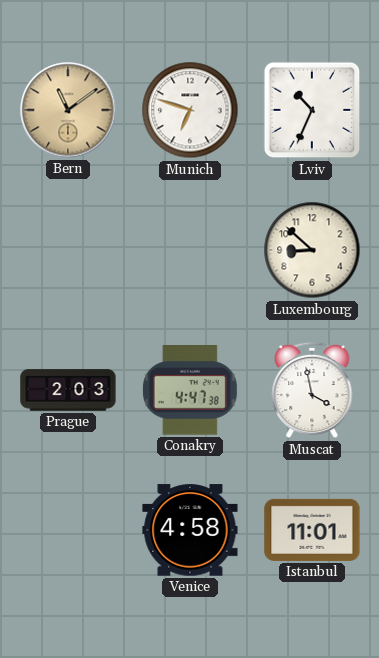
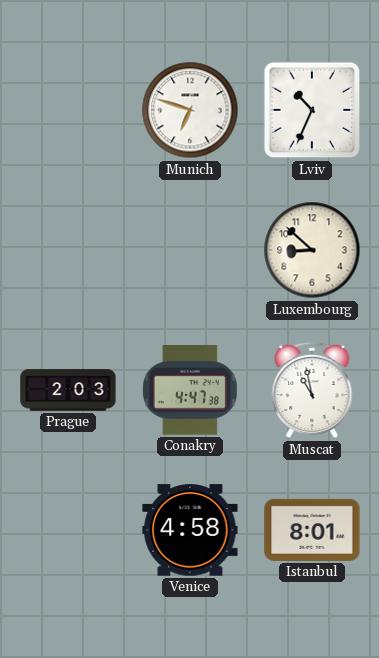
Bern: 11:09 -> none
Muscat: 3:58 -> 10:58
Istanbul: 11:01 -> 8:01
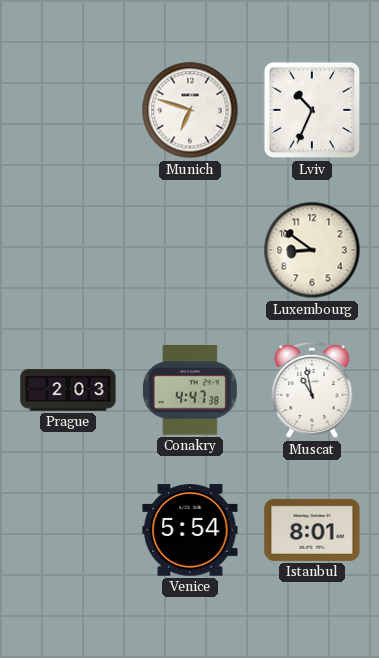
Luxembourg: 8:52 -> 8:51
Venice: 4:58 -> 5:54
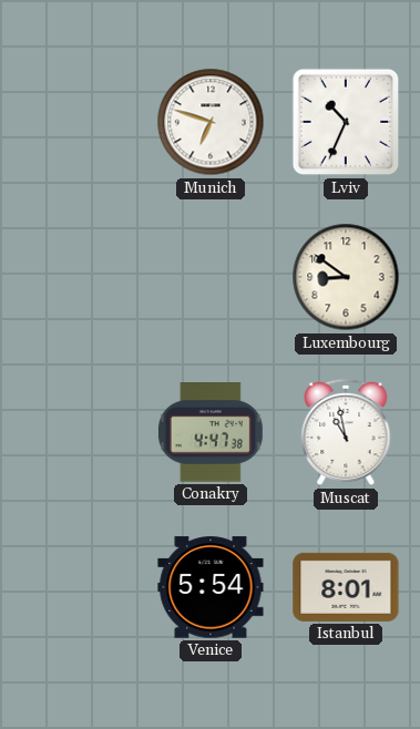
Prague: 2:03 -> none
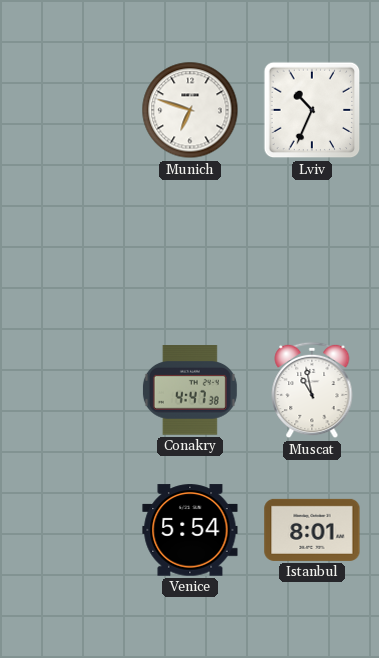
Luxembourg: 8:51 -> none
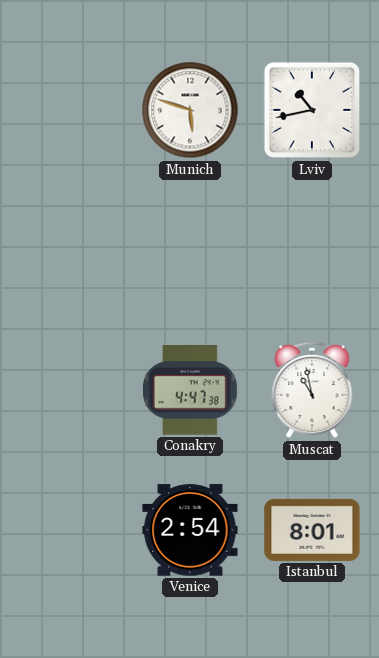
Munich: 6:48 -> 5:48
Lviv: 10:34 -> 10:43
Venice: 5:54 -> 2:54
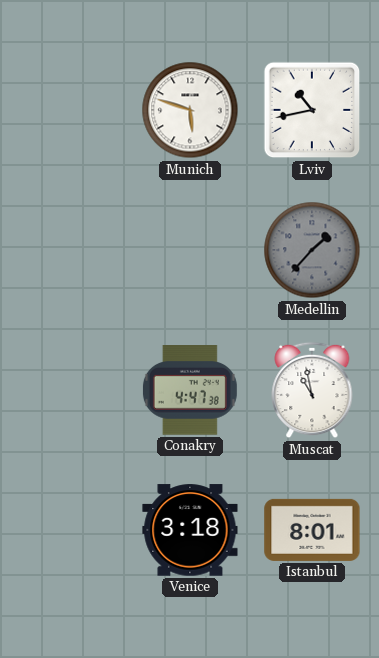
Medellin: none -> 1:37
Venice: 2:54 -> 3:18
